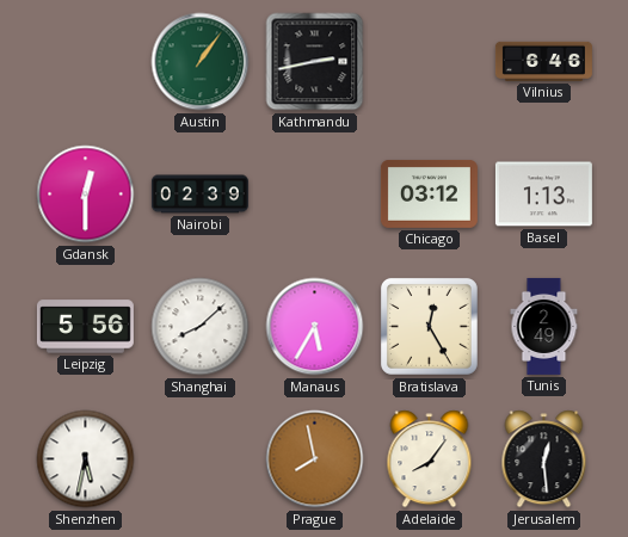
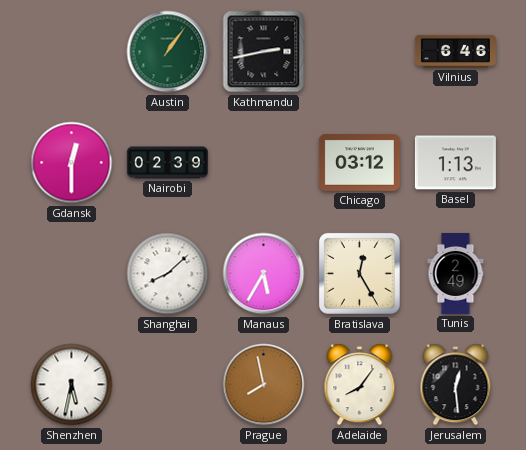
Leipzig: 5:56 -> none
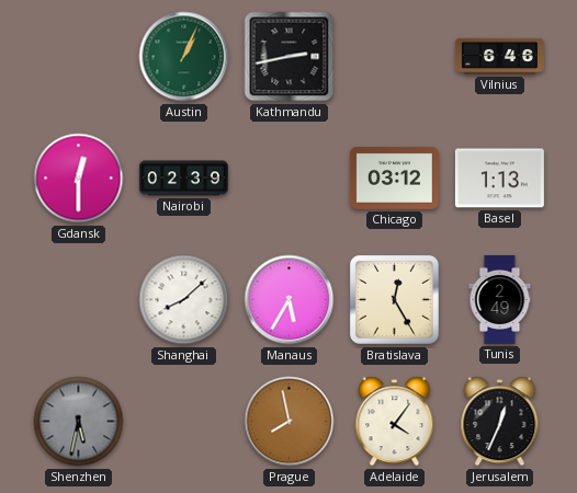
Austin: 1:06 -> 1:04
Shenzhen dial: white -> grey
Adelaide: 8:06 -> 4:06
Jerusalem: 12:29 -> 12:34
